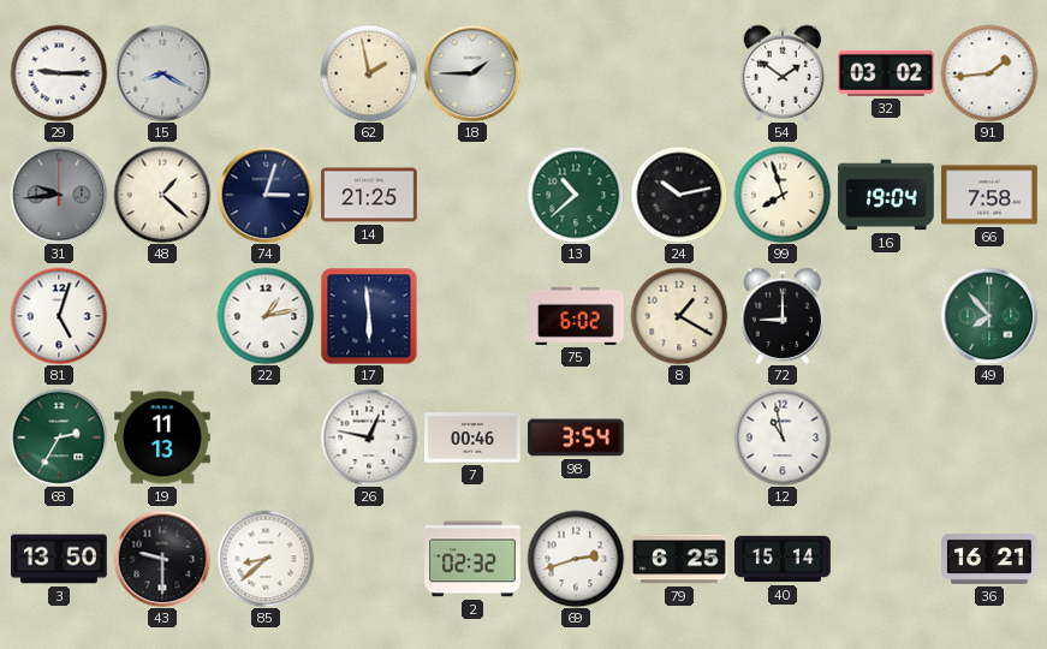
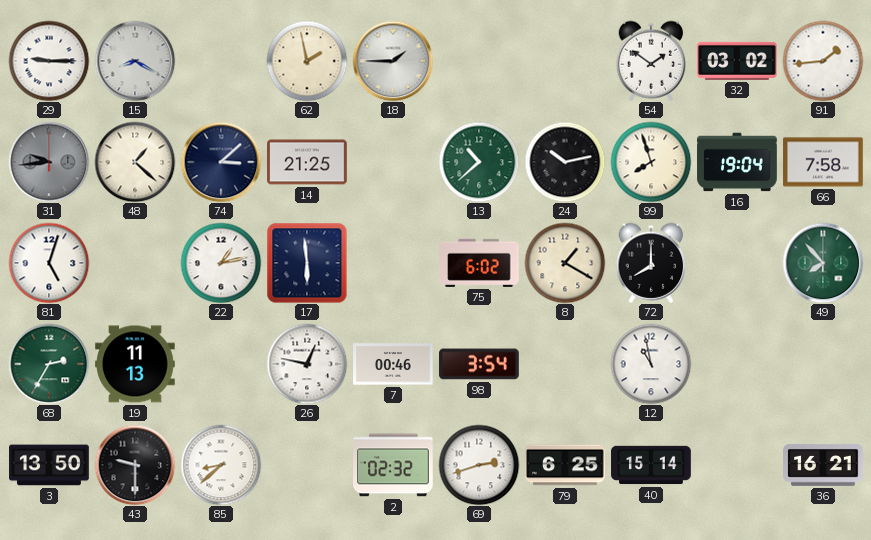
74: 3:03 -> 3:08
72: 9:00 -> 8:00
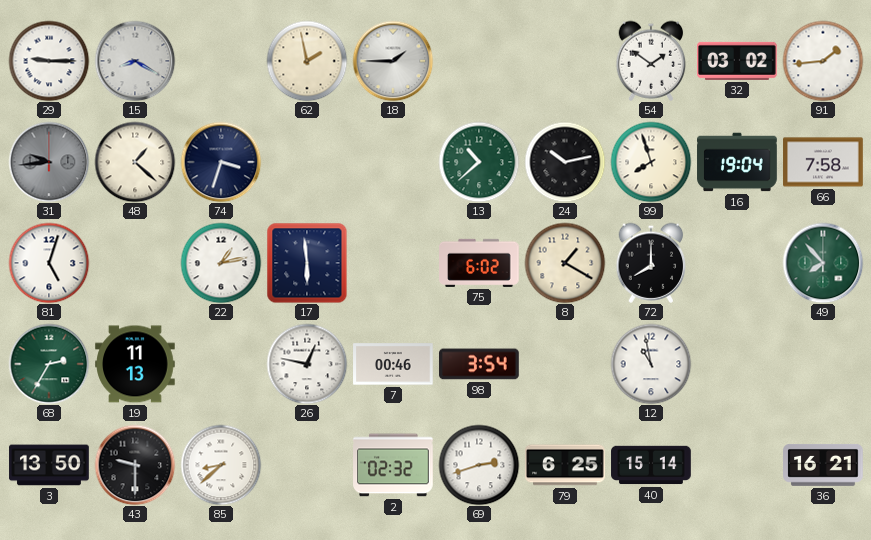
74: 3:08 -> 3:33
14: 21:25 -> none
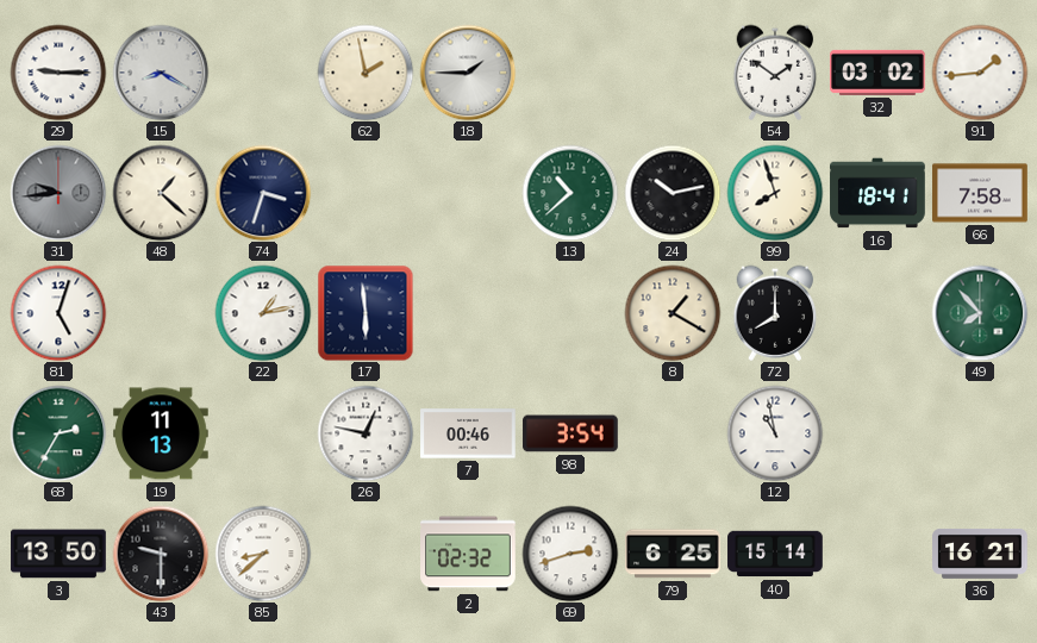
16: 19:04 -> 18:41
75: 6:02 -> none
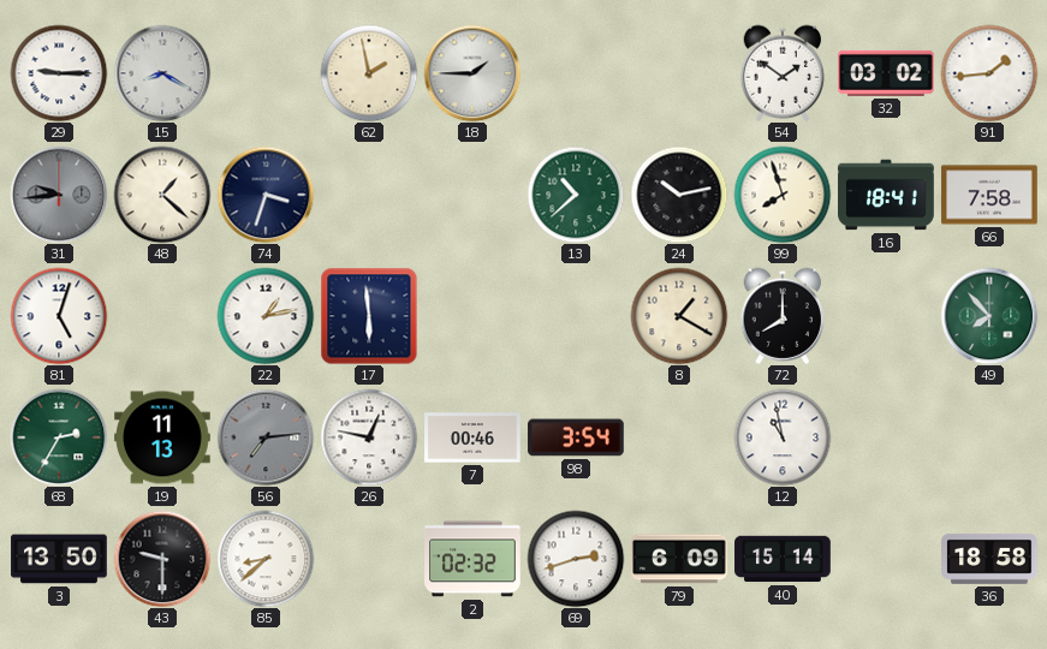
56: none -> 7:14
79: 6:25 -> 6:09
36: 16:21 -> 18:58
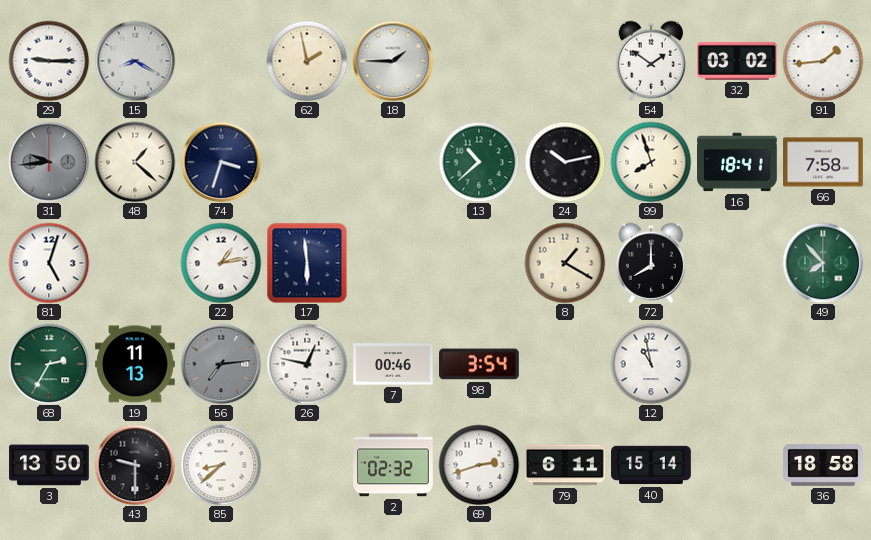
79: 6:09 -> 6:11
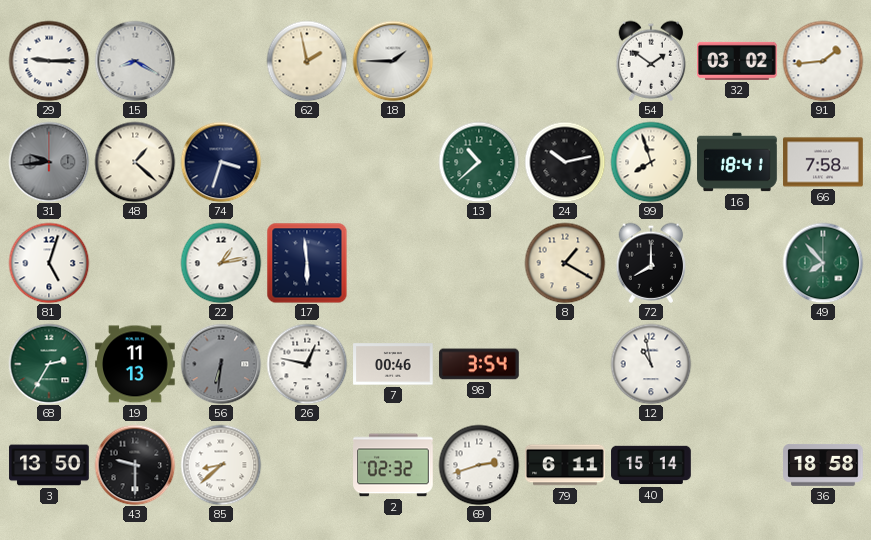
56: 7:14 -> 6:31
